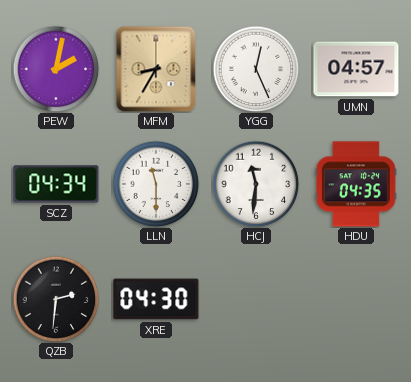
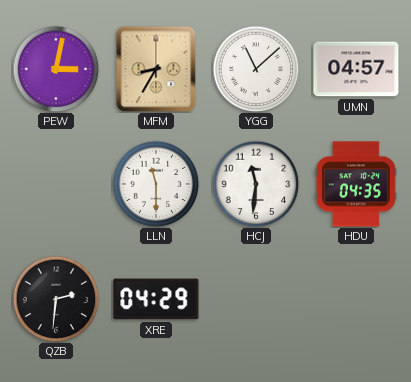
PEW: 2:02 -> 3:02
YGG: 12:26 -> 11:08
SCZ: 04:34 -> none
XRE: 04:30 -> 04:29
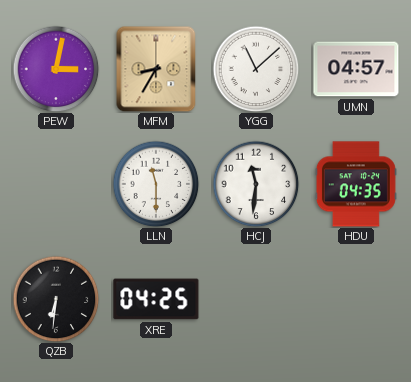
QZB: 2:31 -> 6:31
XRE: 04:29 -> 04:25
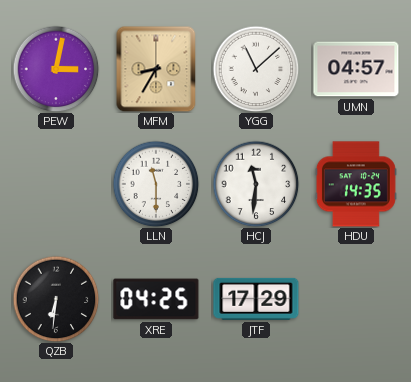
HDU: 04:35 -> 14:35
JTF: none -> 17:29
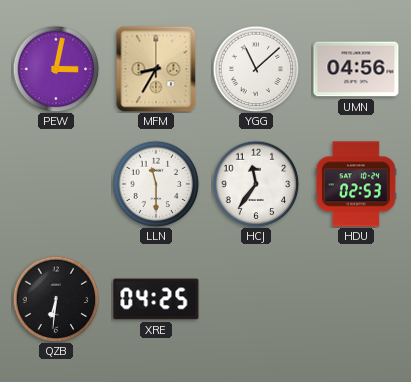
UMN: 04:57 -> 04:56
HCJ: 11:31 -> 11:36
HDU: 14:35 -> 02:53
JTF: 17:29 -> none
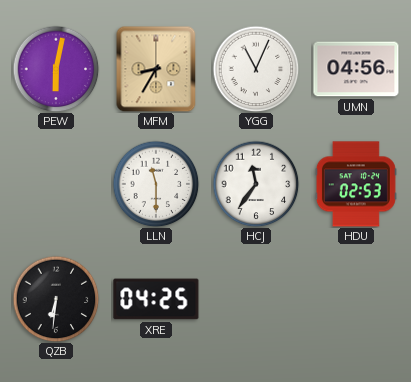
PEW: 3:02 -> 6:02
YGG: 11:08 -> 11:04
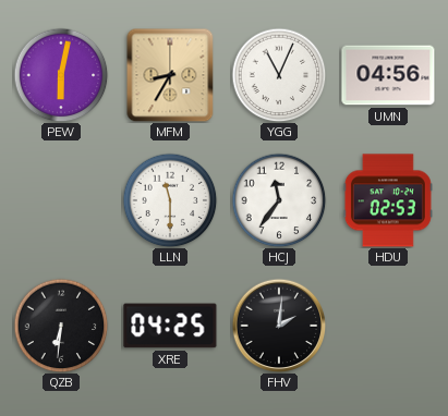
FHV: none -> 2:01
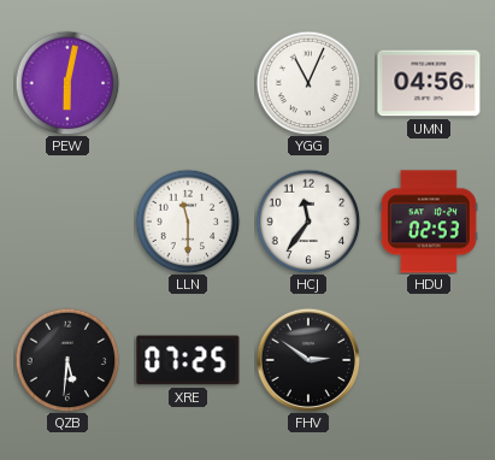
MFM: 8:35 -> none
QZB: 6:31 -> 5:31
XRE: 04:25 -> 07:25
FHV: 2:01 -> 2:51
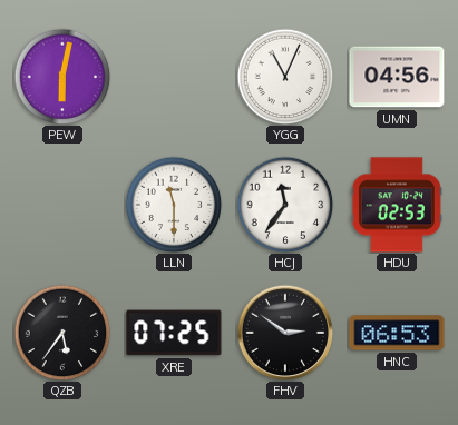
QZB: 5:31 -> 5:36
HNC: none -> 06:53
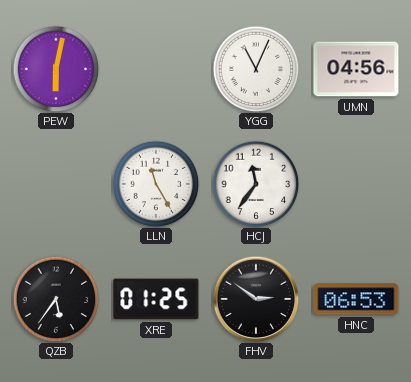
LLN: 11:30 -> 11:25
HDU: 02:53 -> none
XRE: 07:25 -> 01:25
